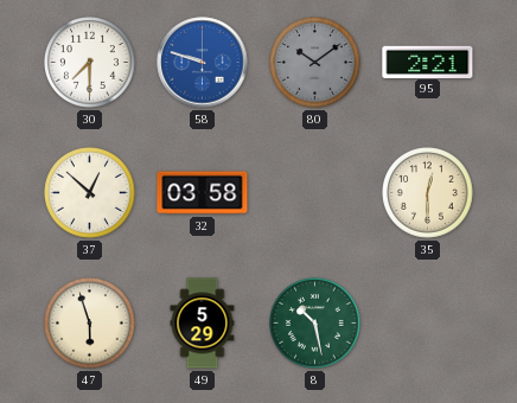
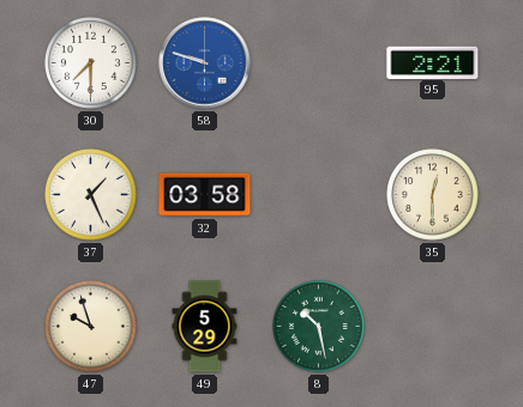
80: 10:09 -> none
37: 12:52 -> 1:26
47: 5:57 -> 9:57
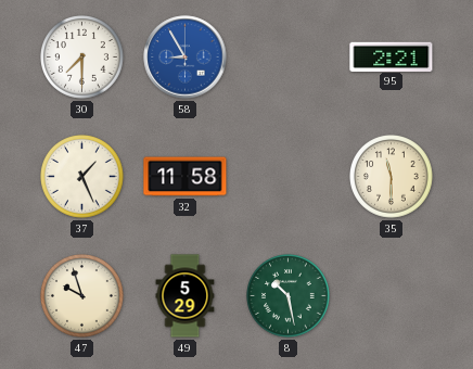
58: 9:48 -> 8:55
32: 03:58 -> 11:58
35: 12:30 -> 11:30
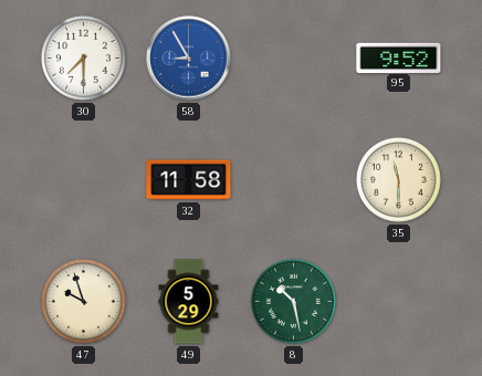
95: 2:21 -> 9:52
37: 1:26 -> none
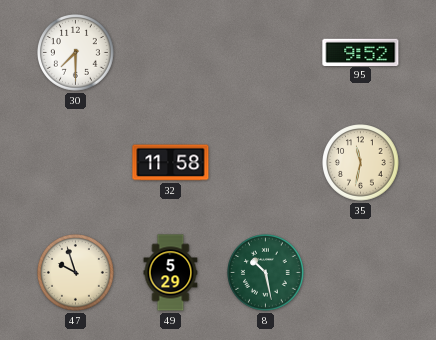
58: 8:55 -> none
35: 11:30 -> 11:32
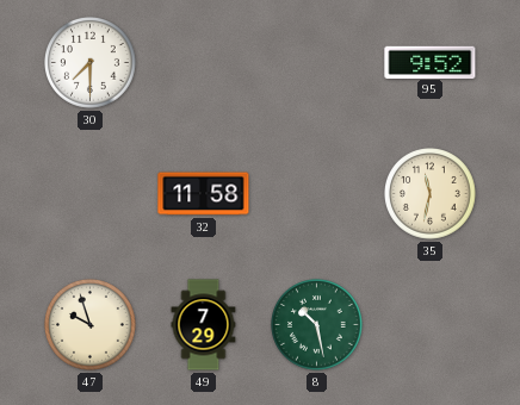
49: 5:29 -> 7:29
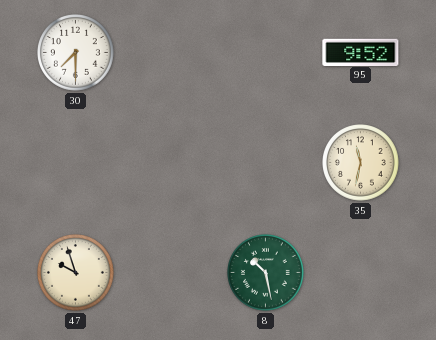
32: 11:58 -> none
49: 7:29 -> none
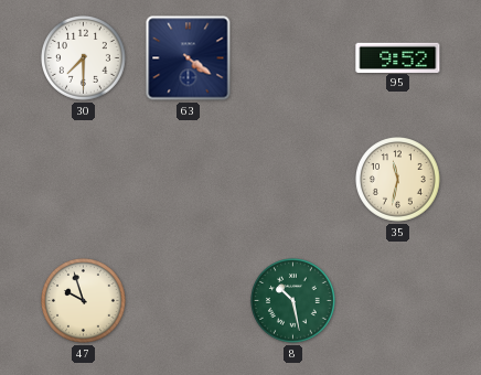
63: none -> 4:21
